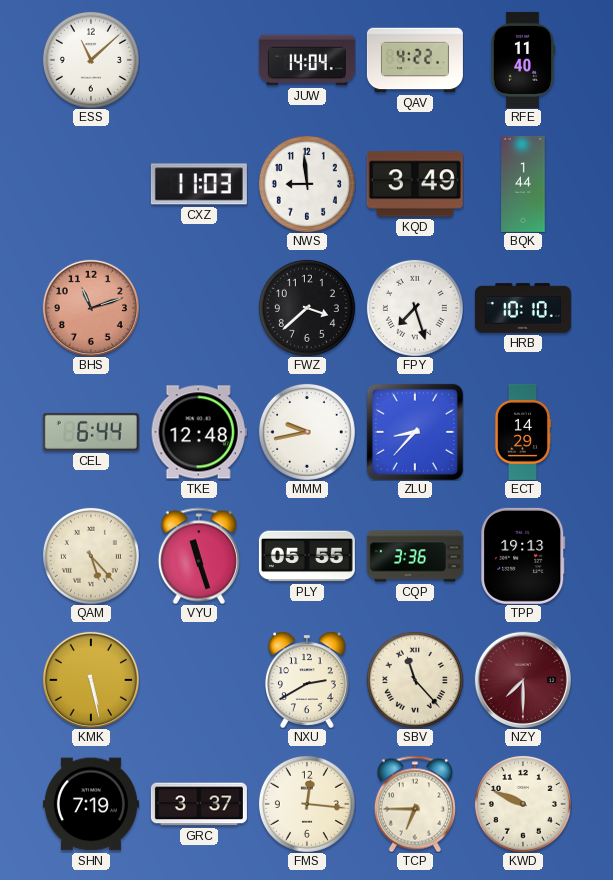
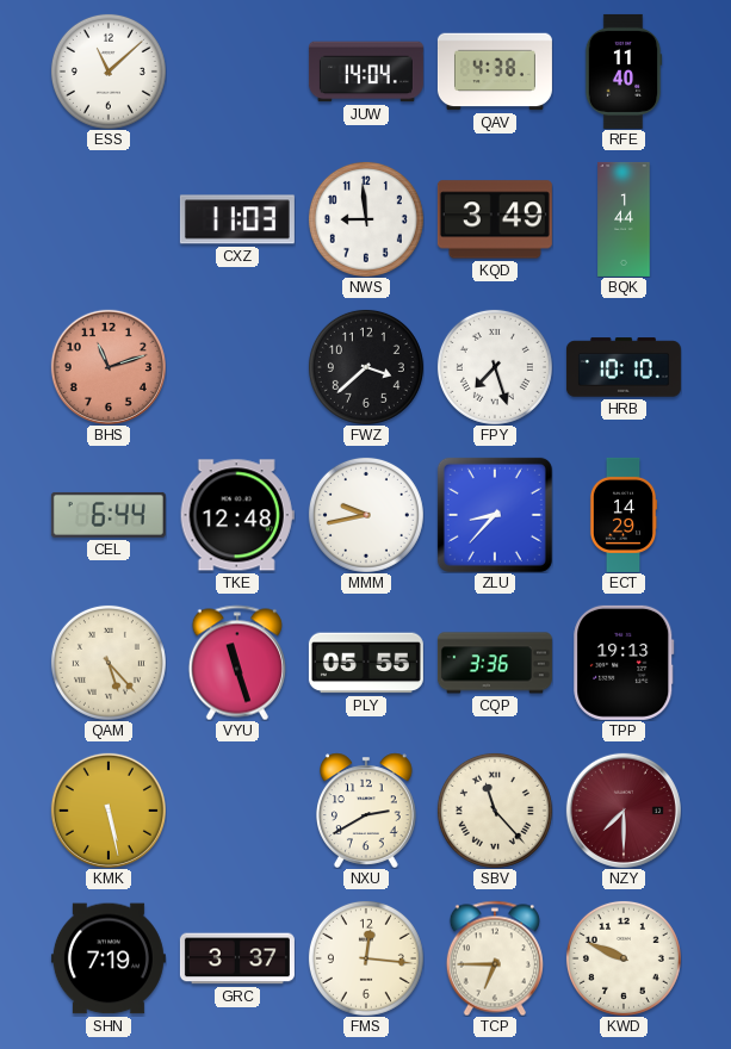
QAV: 4:22 -> 4:38
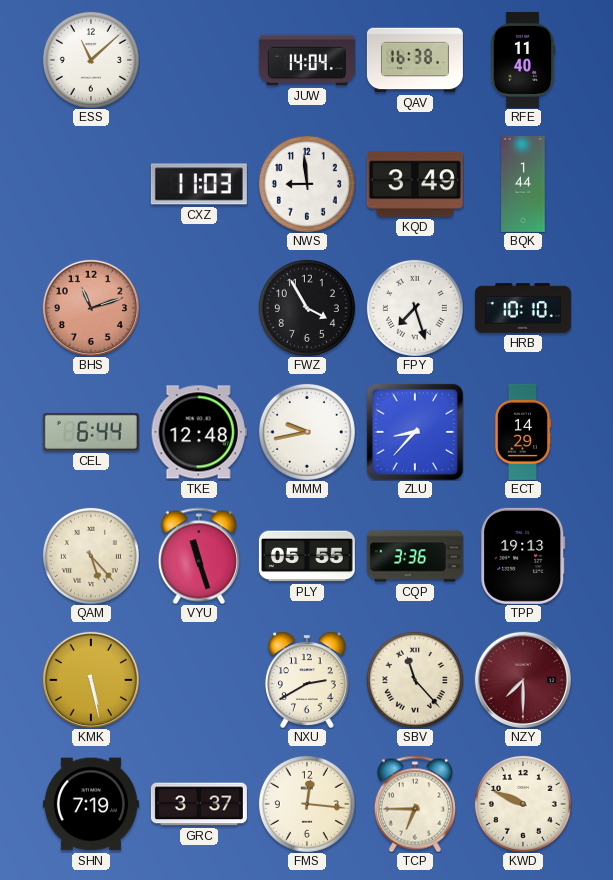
QAV: 4:38 -> 16:38
FWZ: 3:38 -> 3:55
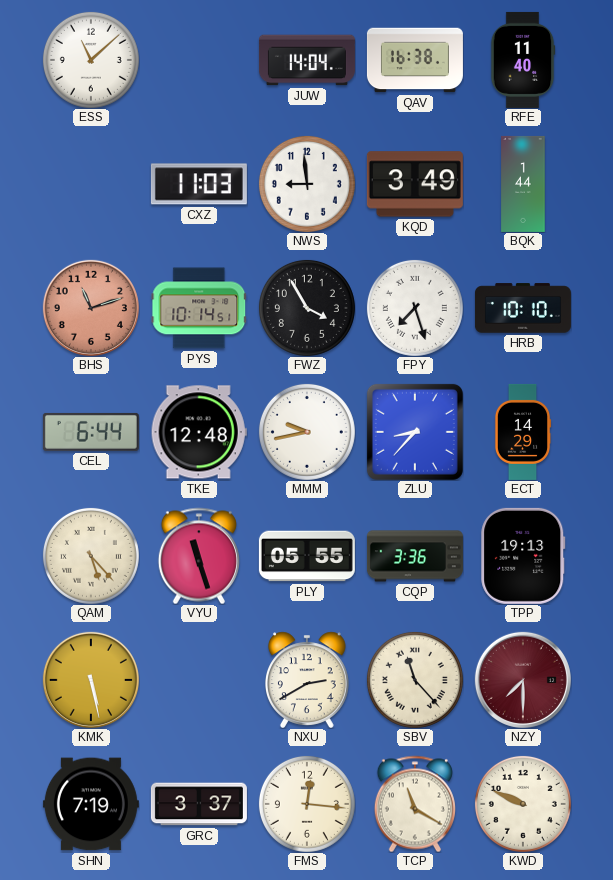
PYS: none -> 10:14
TCP: 6:45 -> 11:20
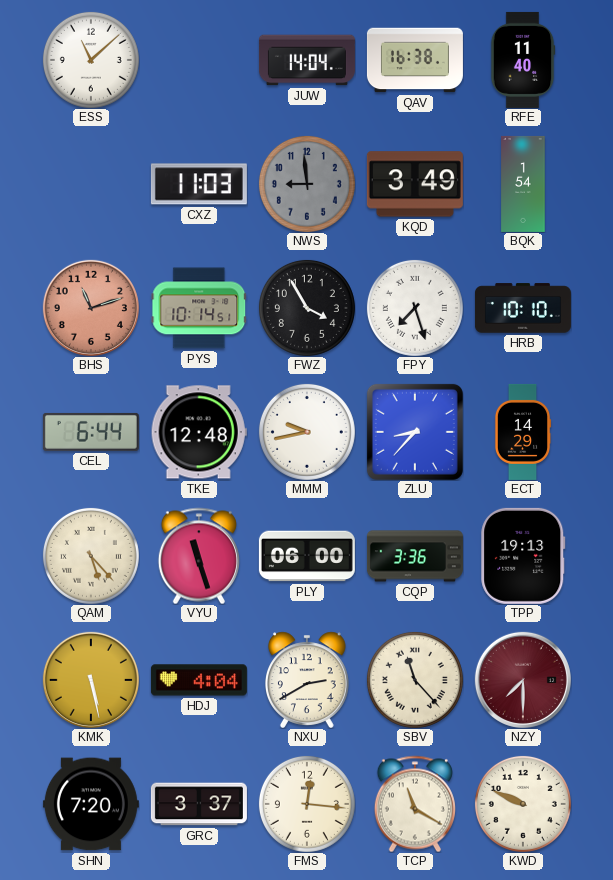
NWS dial: white -> grey
BQK: 1:44 -> 1:54
PLY: 05:55 -> 06:00
HDJ: none -> 4:04
SHN: 7:19 -> 7:20
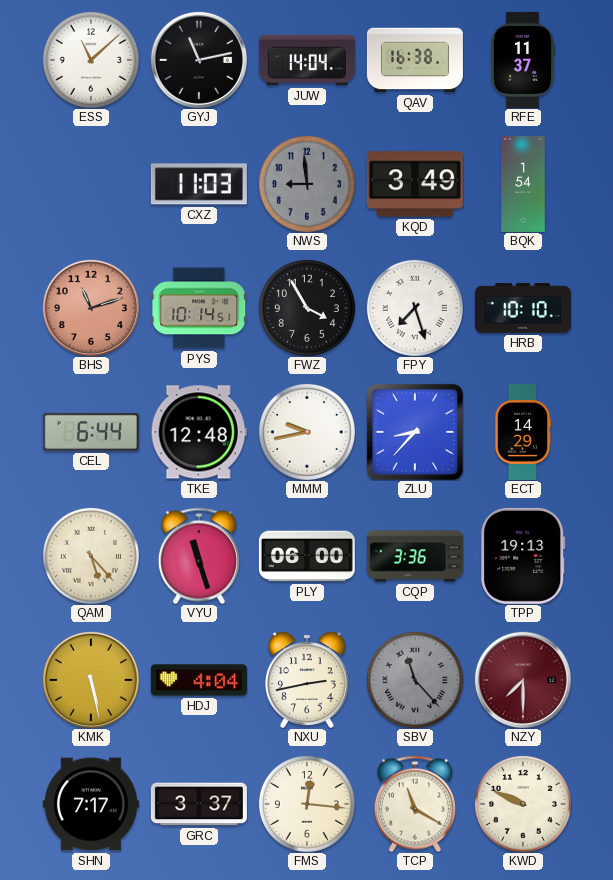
GYJ: none -> 11:13
RFE: 11:40 -> 11:37
NXU: 2:40 -> 2:43
SBV dial: cream -> grey
SHN: 7:20 -> 7:17
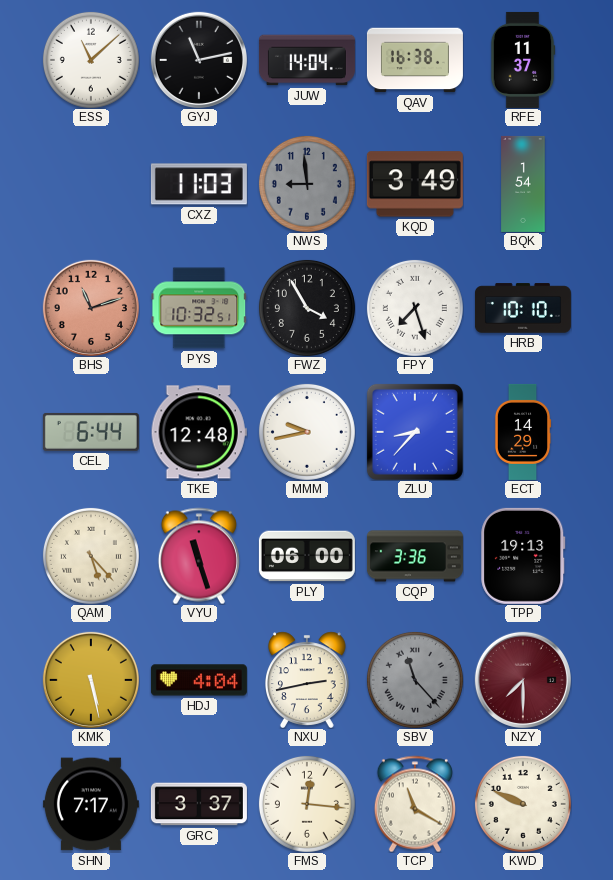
PYS: 10:14 -> 10:32
